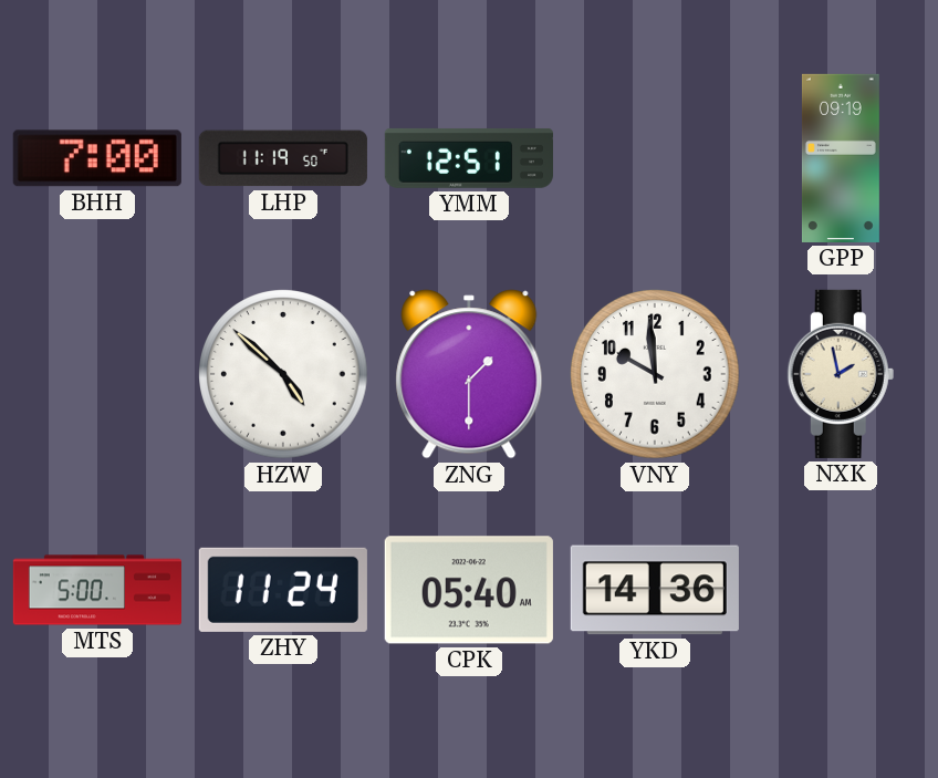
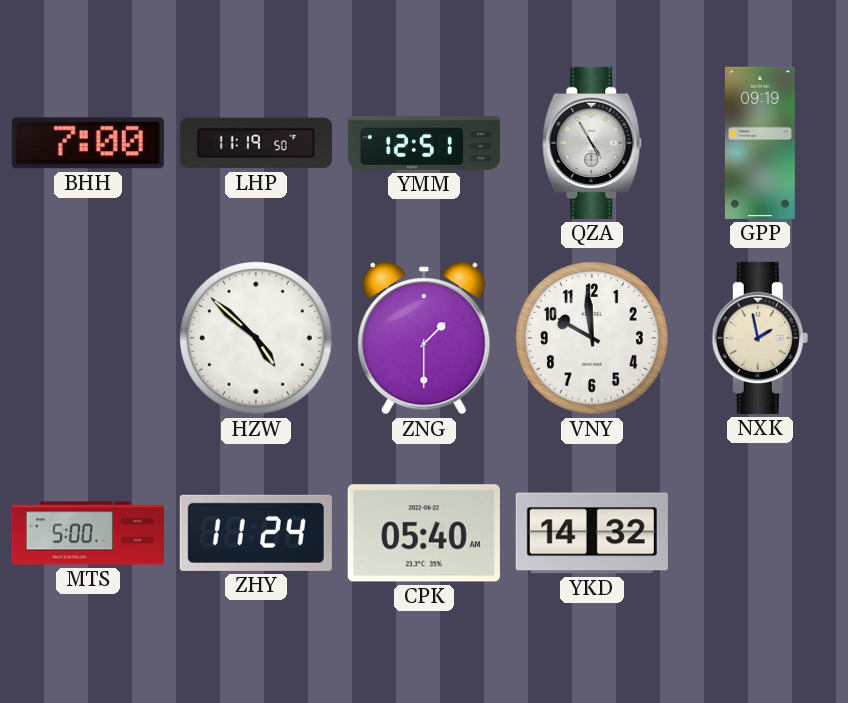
QZA: none -> 4:55
YKD: 14:36 -> 14:32
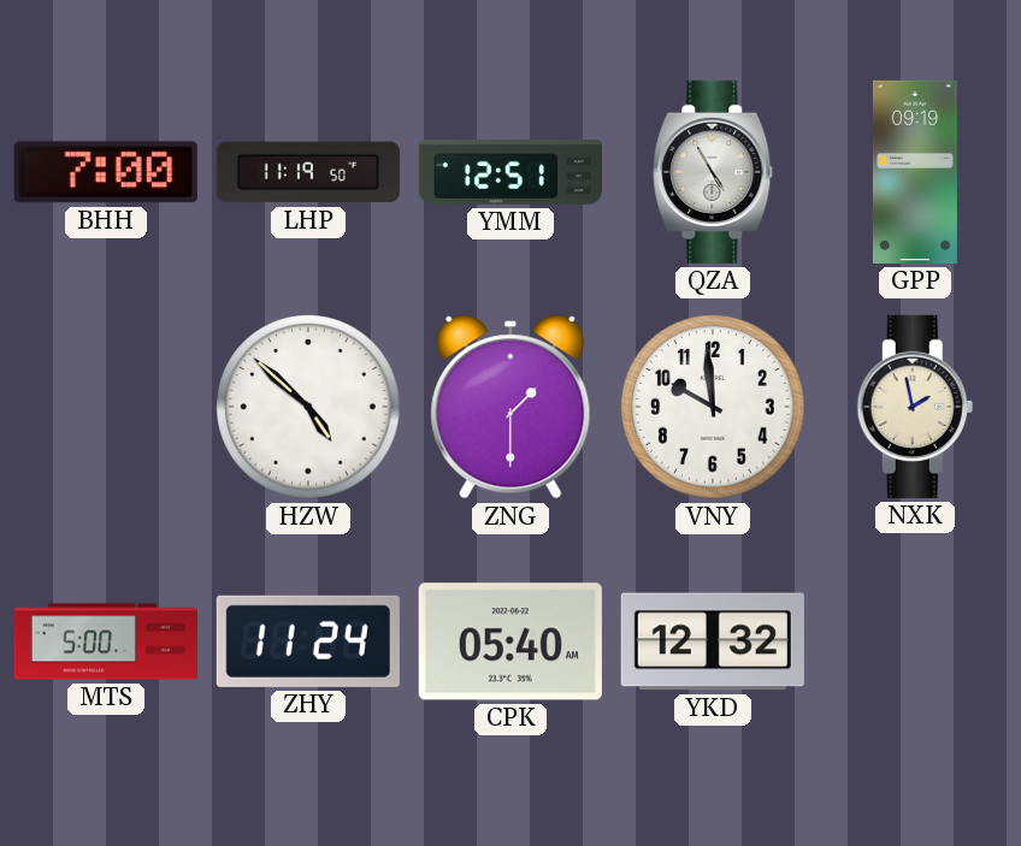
YKD: 14:32 -> 12:32
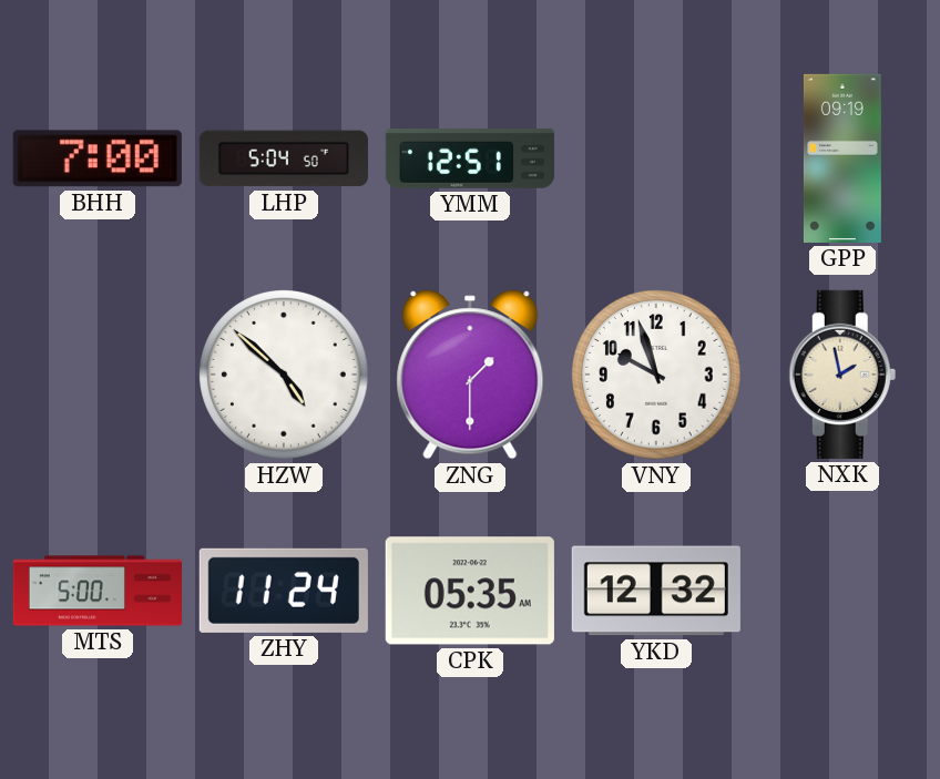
LHP: 11:19 -> 5:04
QZA: 4:55 -> none
VNY: 9:59 -> 9:57
CPK: 05:40 -> 05:35
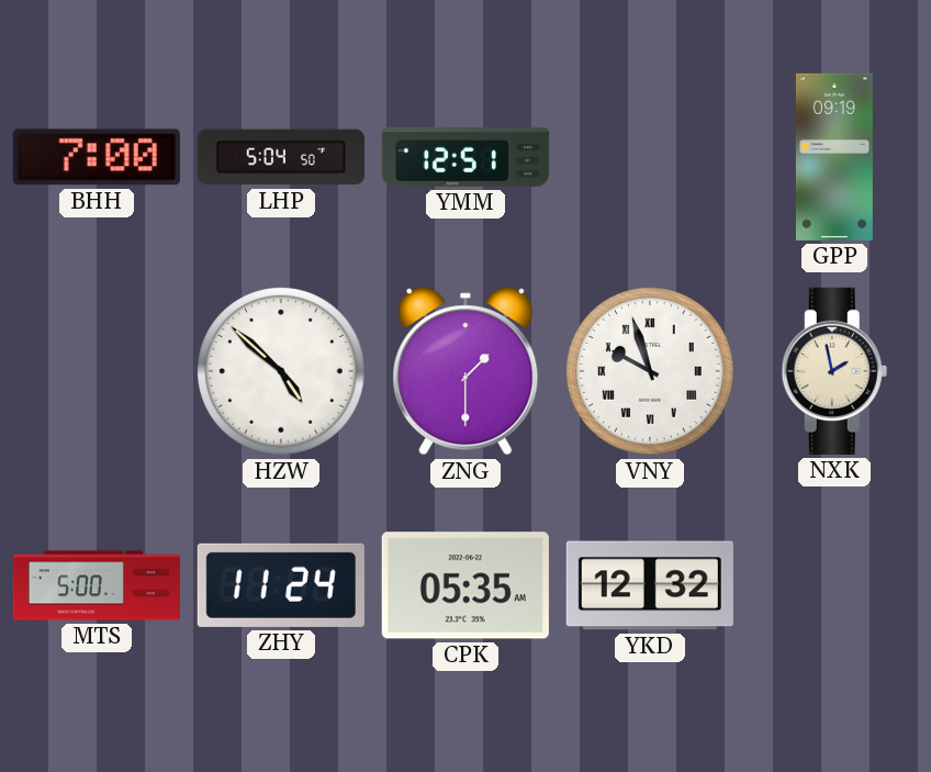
VNY numerals: Arabic -> Roman
